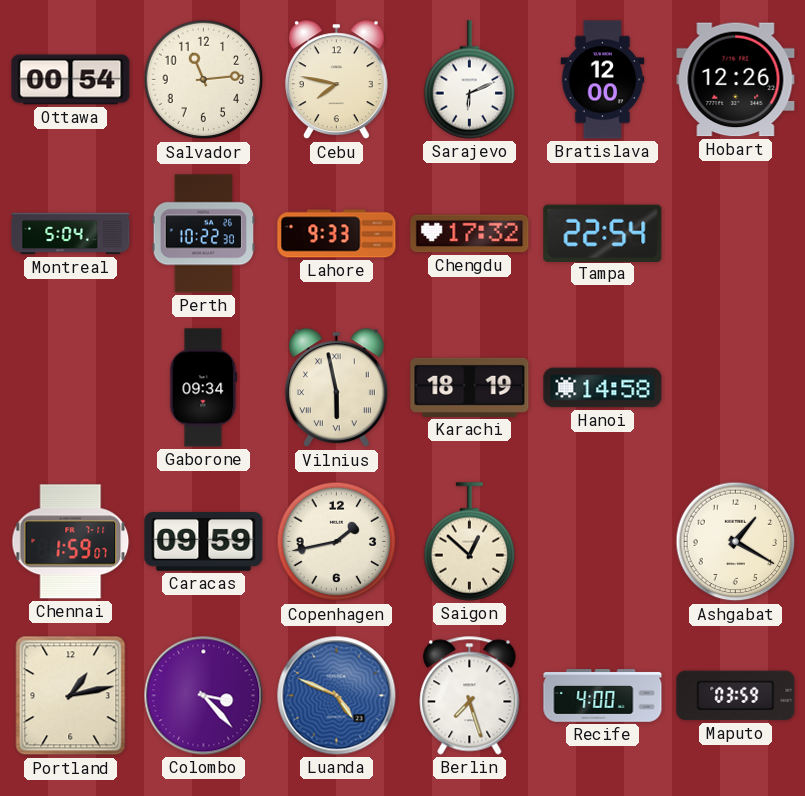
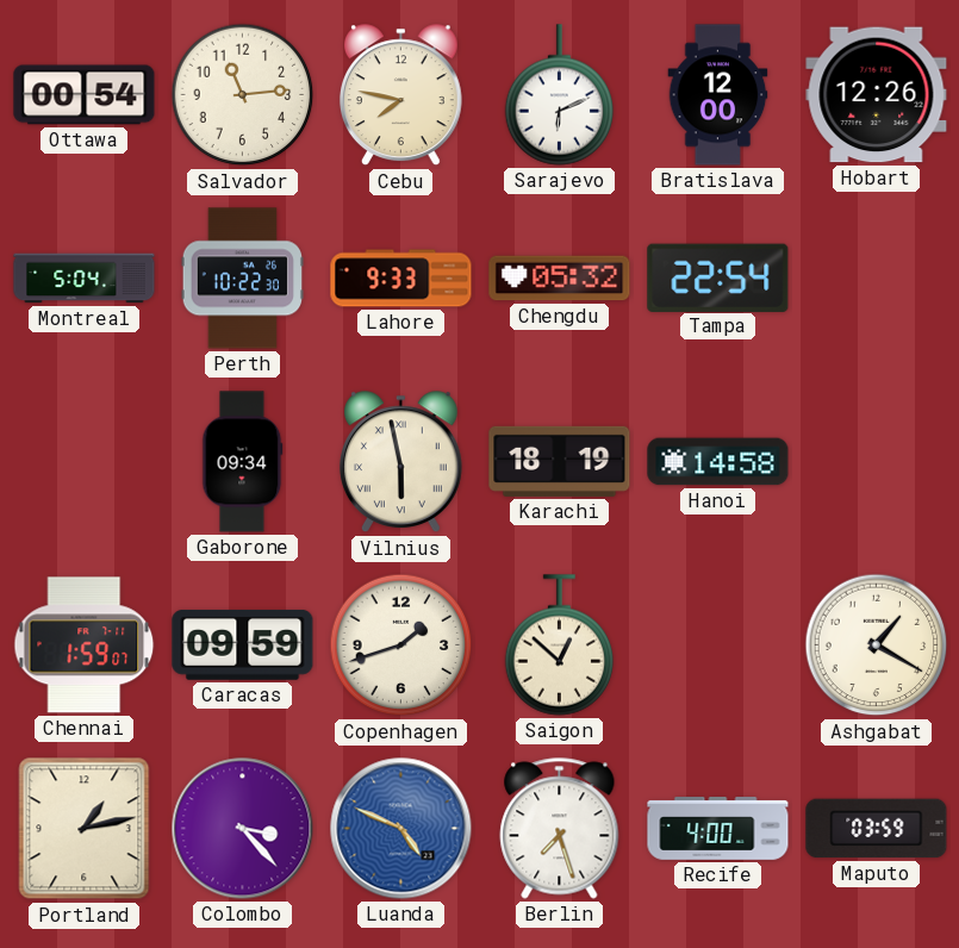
Chengdu: 17:32 -> 05:32
Copenhagen: 1:43 -> 1:42
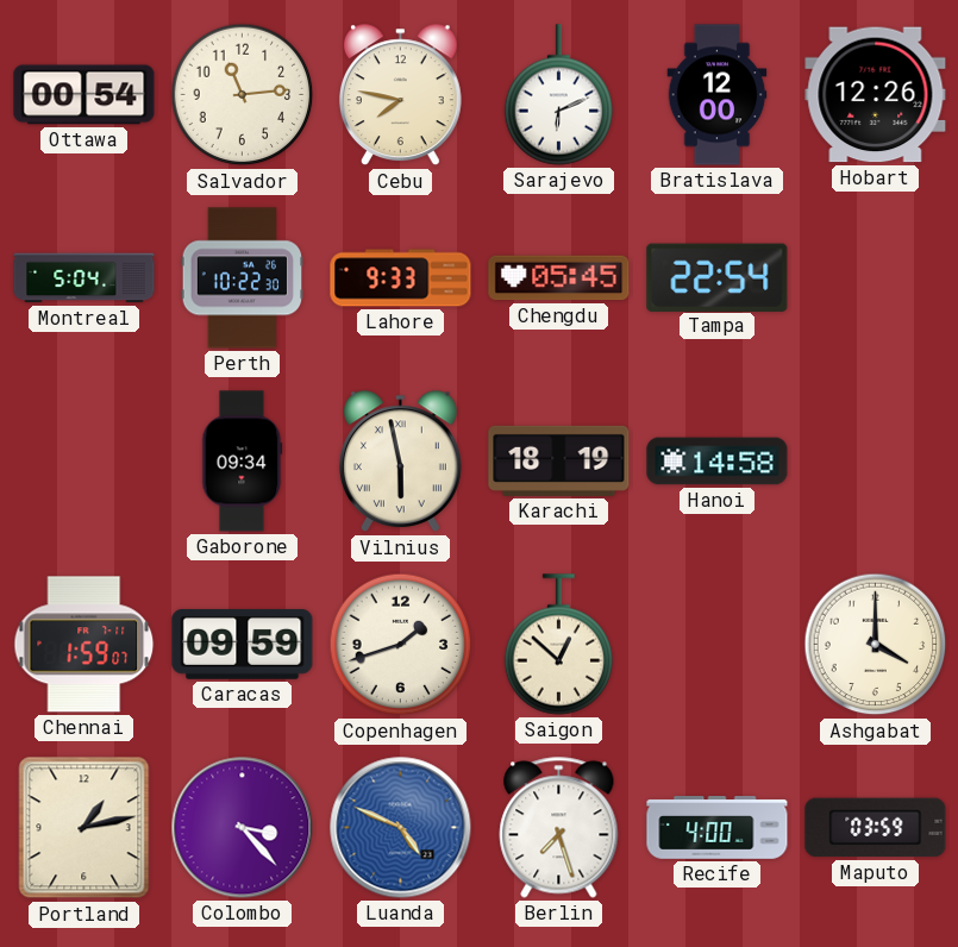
Chengdu: 05:32 -> 05:45
Ashgabat: 1:20 -> 4:00
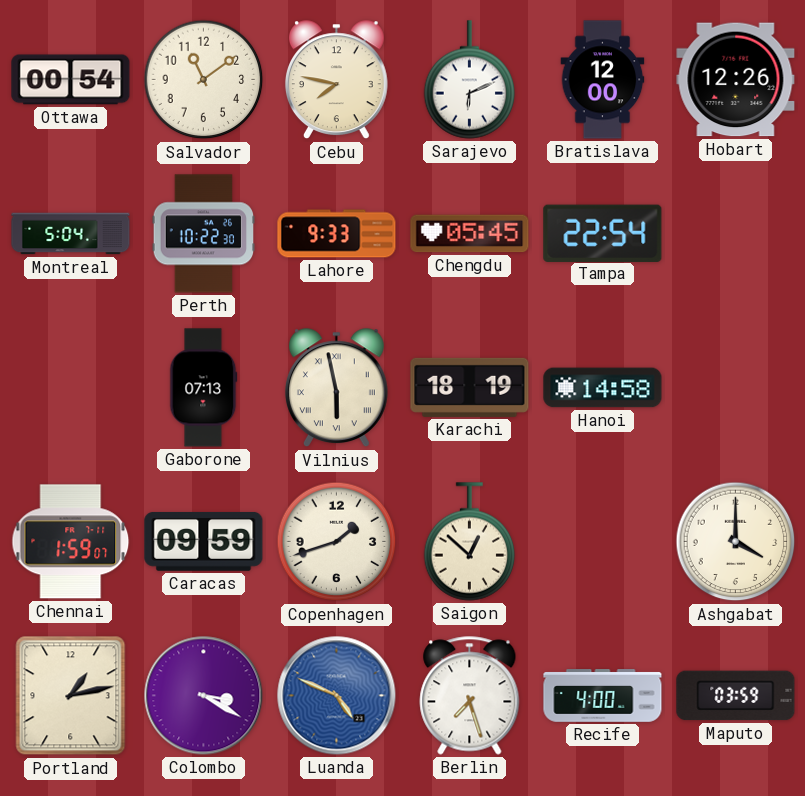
Salvador: 11:14 -> 11:09
Gaborone: 09:34 -> 07:13
Colombo: 3:23 -> 3:20
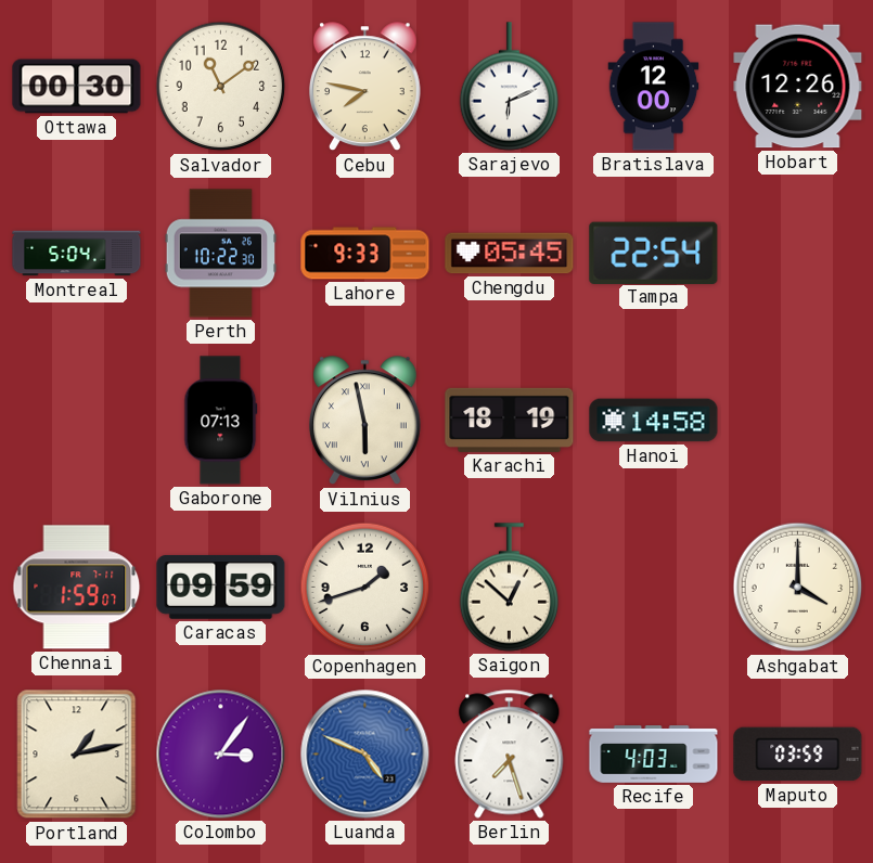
Ottawa: 00:54 -> 00:30
Colombo: 3:20 -> 3:06
Recife: 4:00 -> 4:03
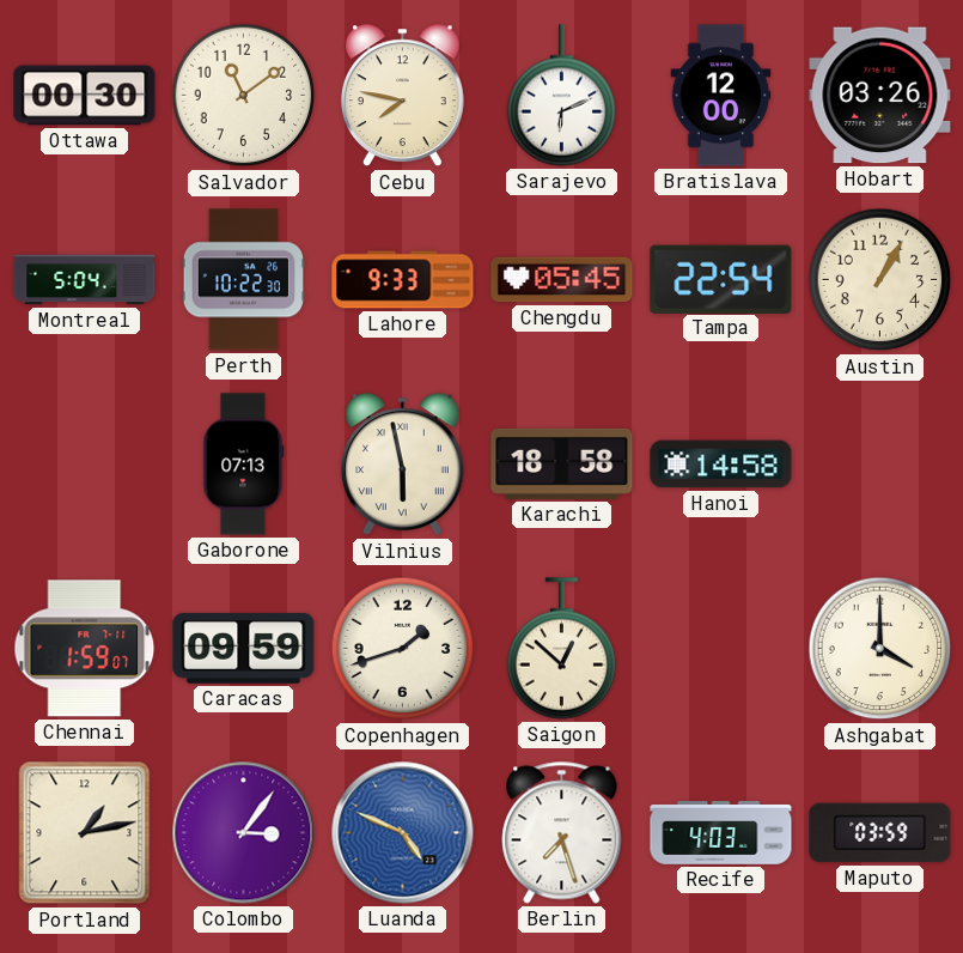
Hobart: 12:26 -> 03:26
Austin: none -> 1:05
Karachi: 18:19 -> 18:58
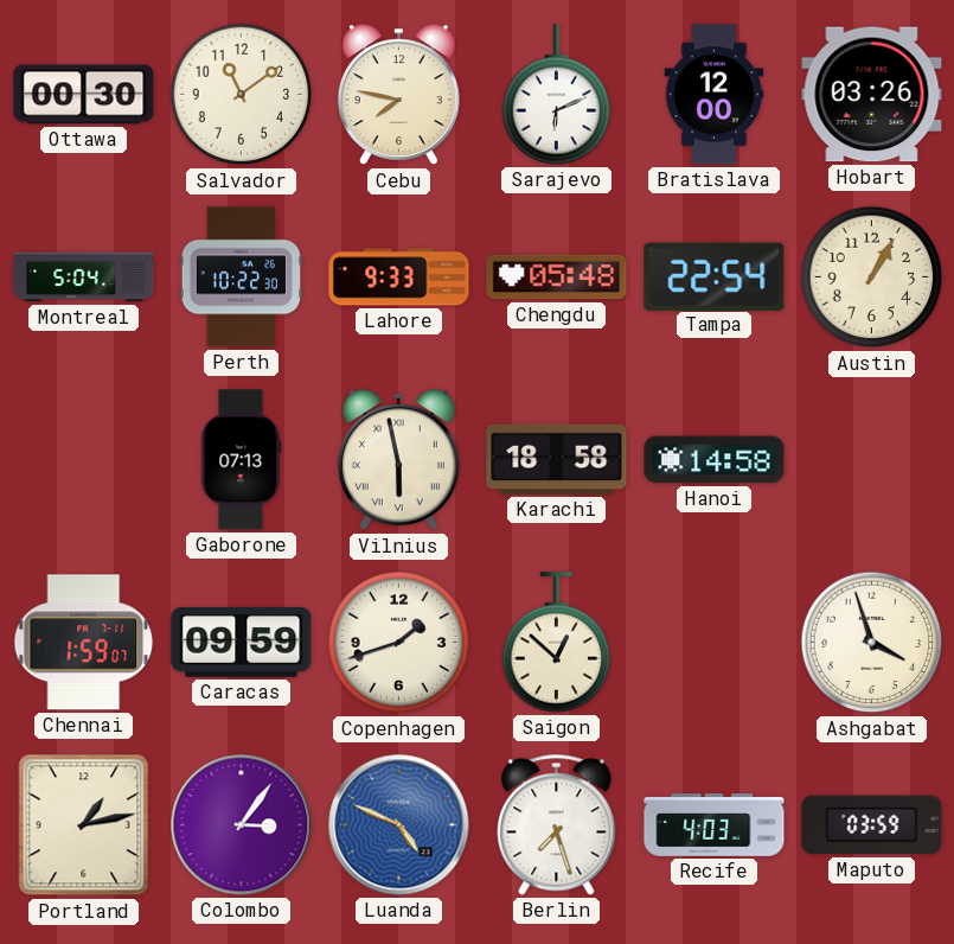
Chengdu: 05:45 -> 05:48
Ashgabat: 4:00 -> 3:57
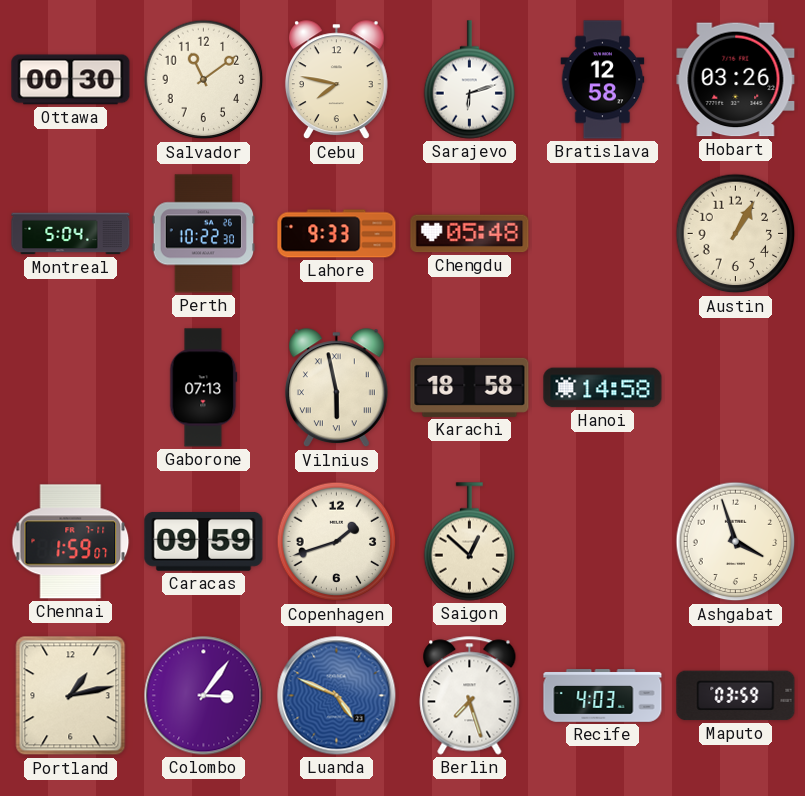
Sarajevo: 6:11 -> 6:12
Bratislava: 12:00 -> 12:58
Tampa: 22:54 -> none
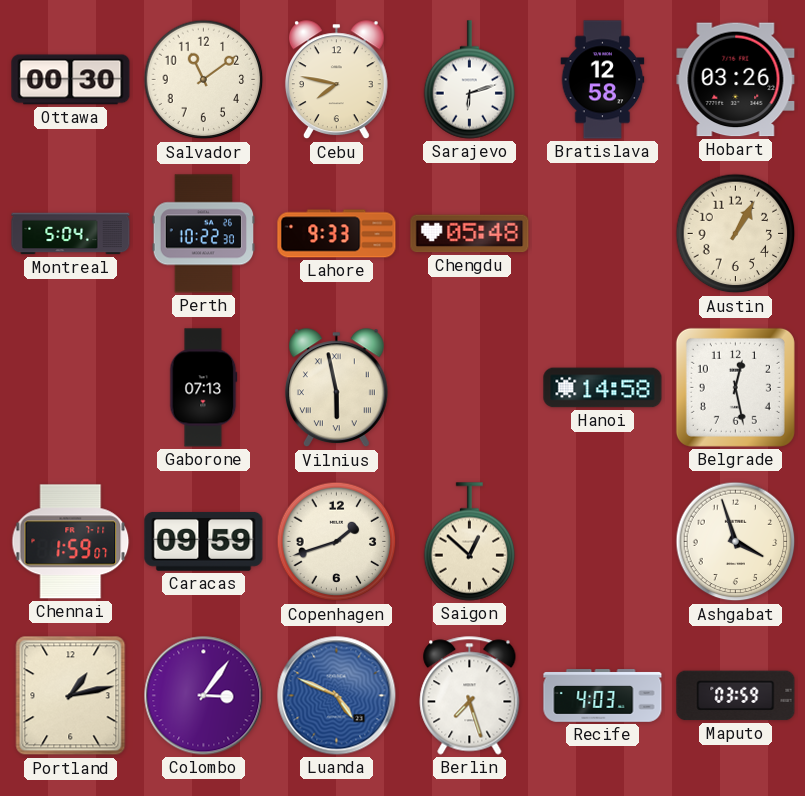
Karachi: 18:58 -> none
Belgrade: none -> 12:28
